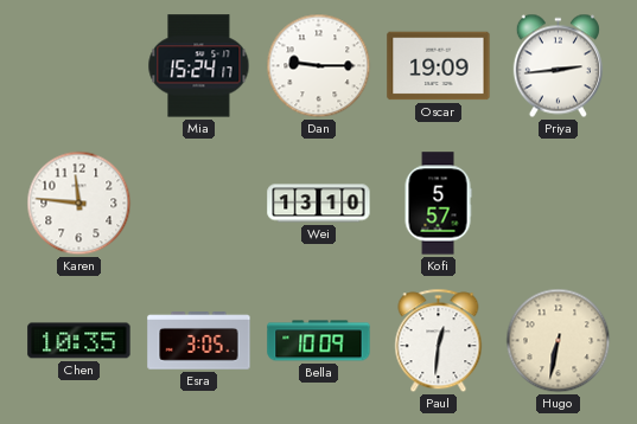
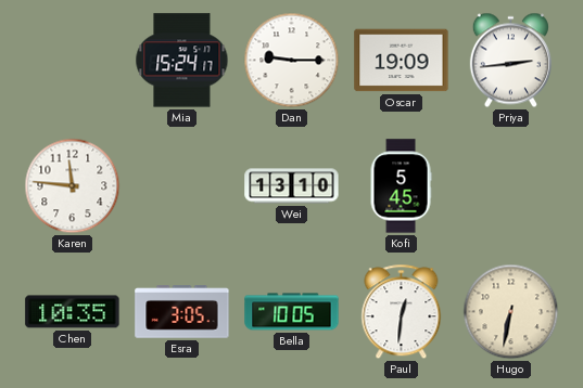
Kofi: 5:57 -> 5:45
Bella: 10:09 -> 10:05
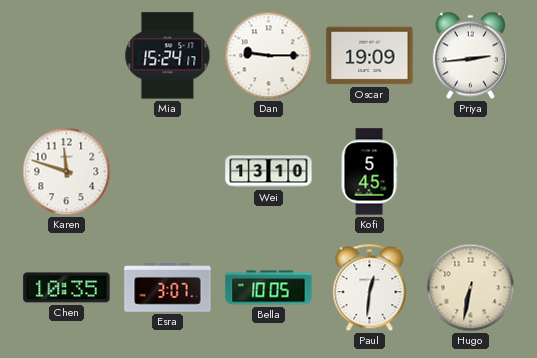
Karen: 11:46 -> 11:48
Esra: 3:05 -> 3:07
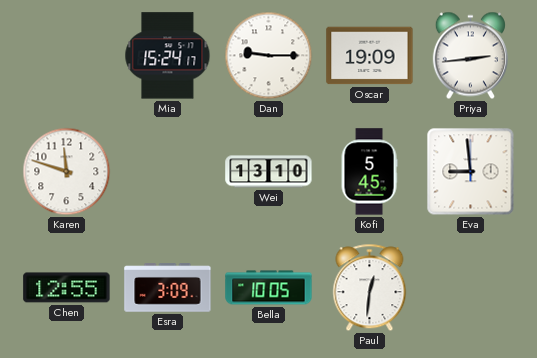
Eva: none -> 8:59
Chen: 10:35 -> 12:55
Esra: 3:07 -> 3:09
Hugo: 6:32 -> none
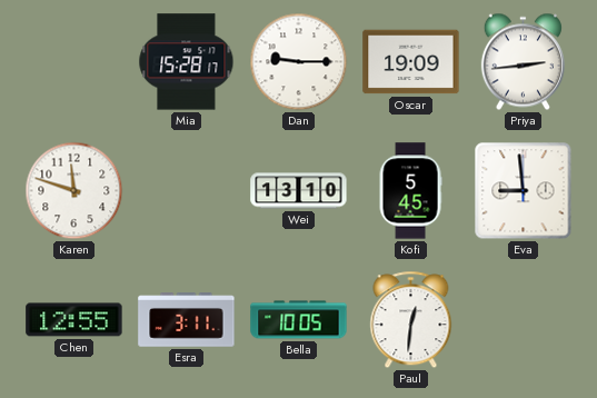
Mia: 15:24 -> 15:28
Esra: 3:09 -> 3:11
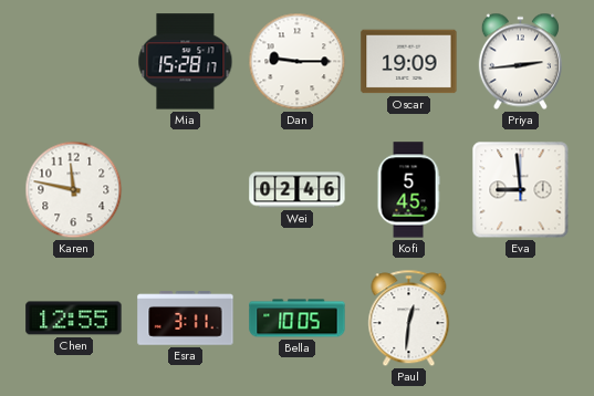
Karen: 11:48 -> 11:47
Wei: 13:10 -> 02:46
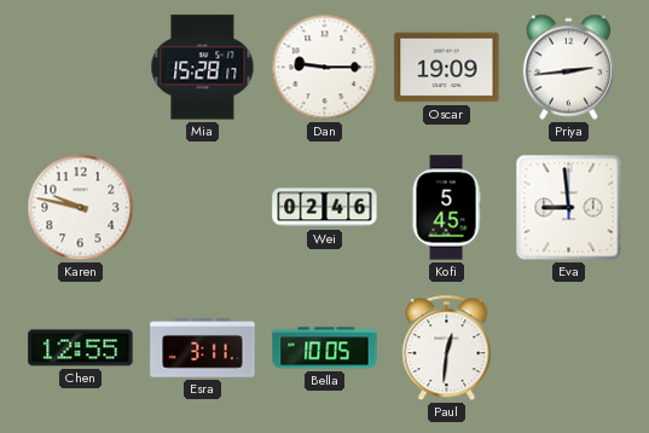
Karen: 11:47 -> 9:47
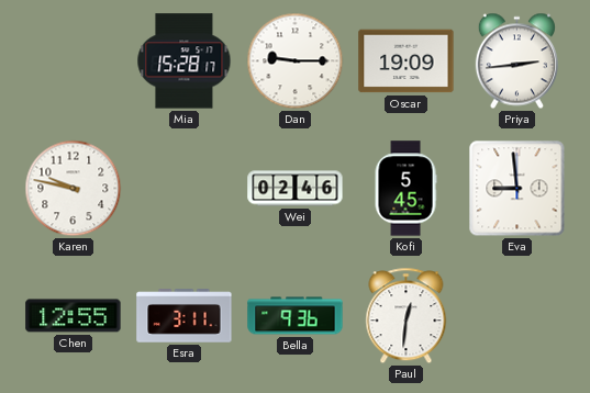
Bella: 10:05 -> 9:36
